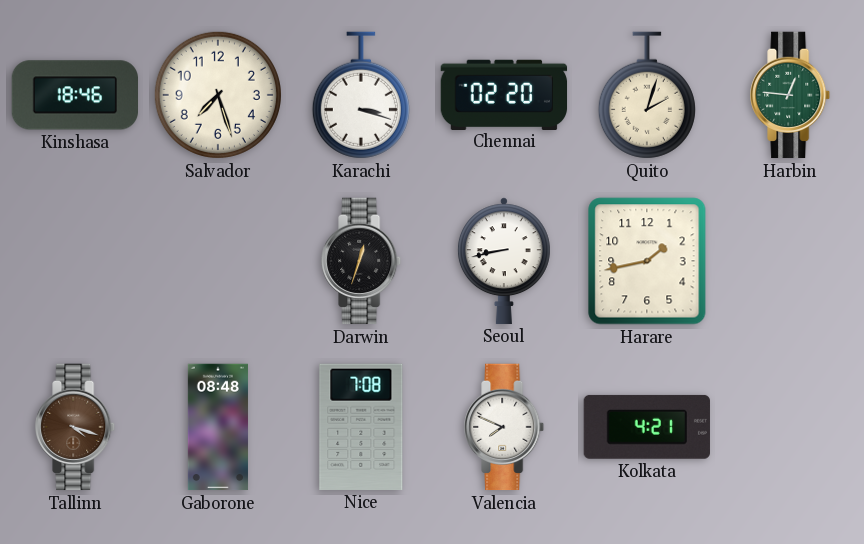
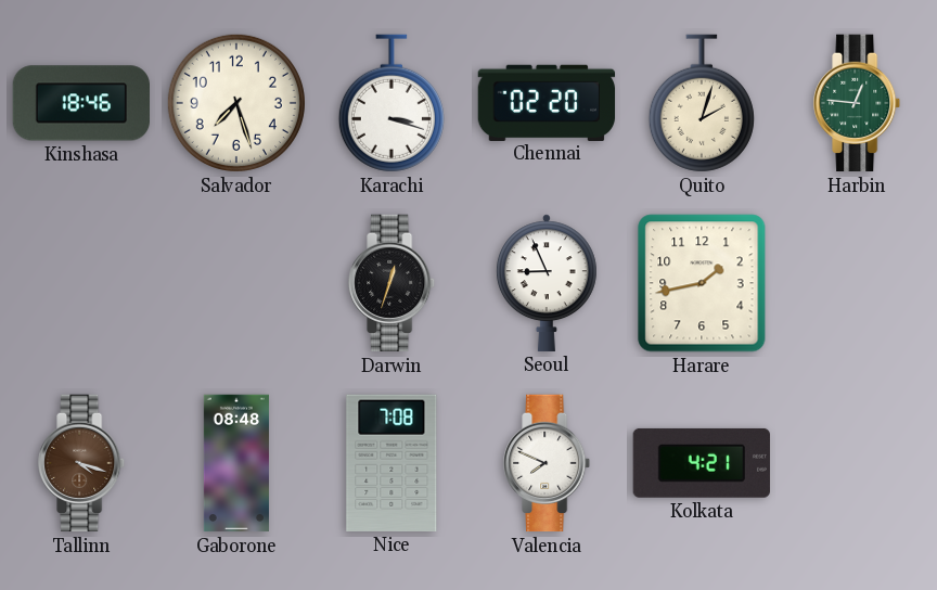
Seoul: 8:43 -> 8:56
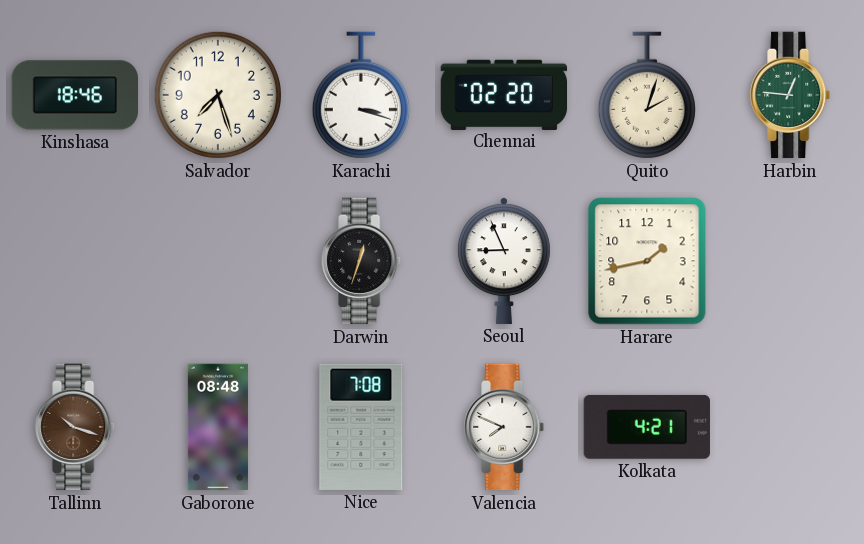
Tallinn: 4:18 -> 10:18
